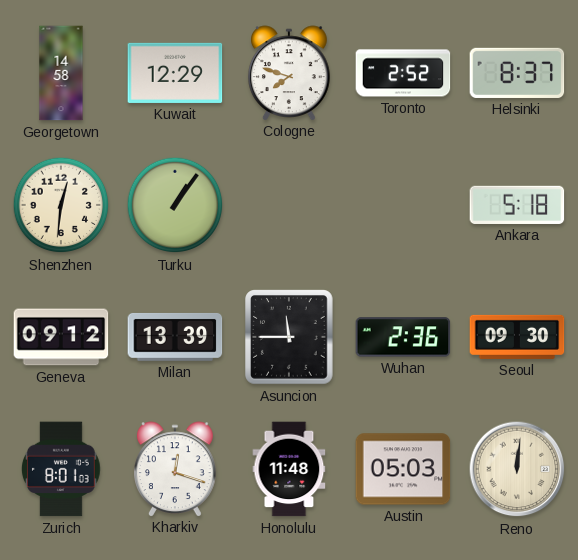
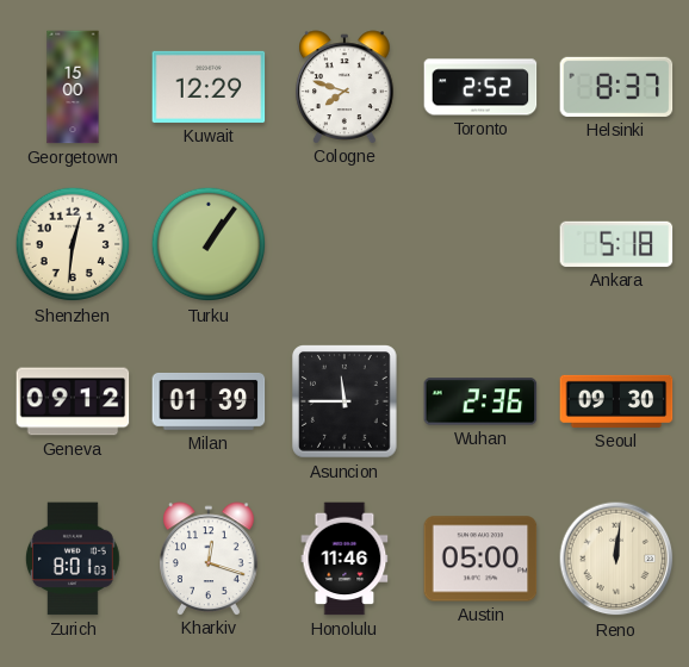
Georgetown: 14:58 -> 15:00
Milan: 13:39 -> 01:39
Honolulu: 11:48 -> 11:46
Austin: 05:03 -> 05:00
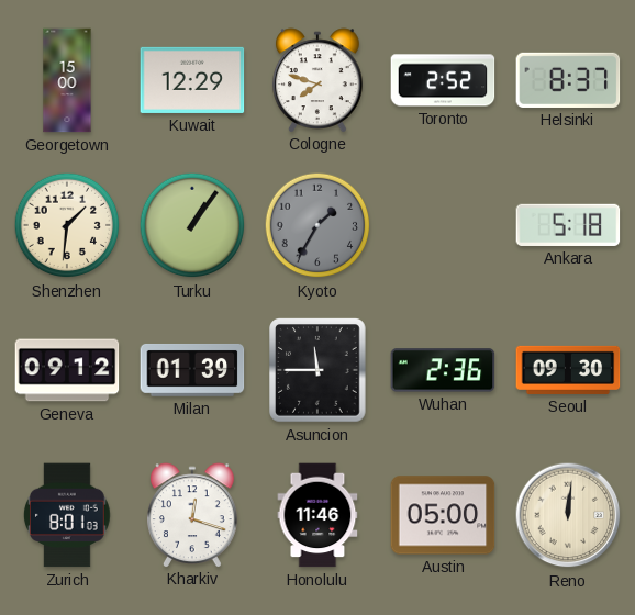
Shenzhen: 12:31 -> 1:31
Kyoto: none -> 1:35
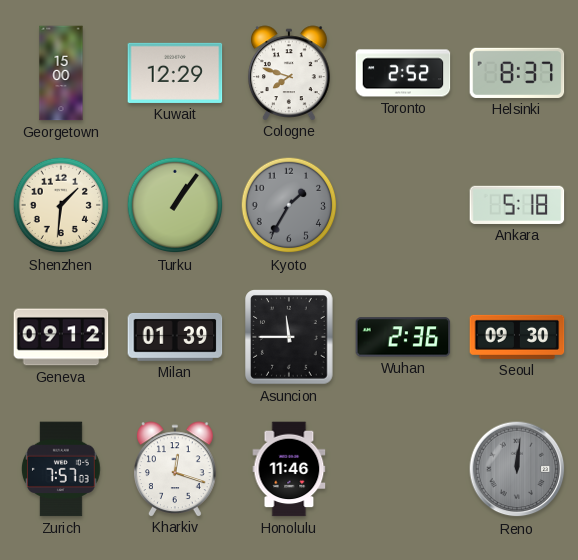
Zurich: 8:01 -> 7:57
Austin: 05:00 -> none
Reno dial: cream -> grey
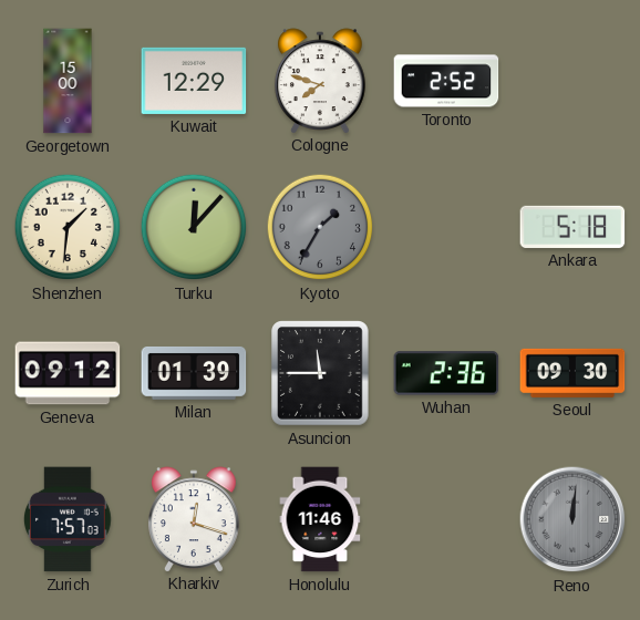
Helsinki: 8:37 -> none
Turku: 1:06 -> 12:07
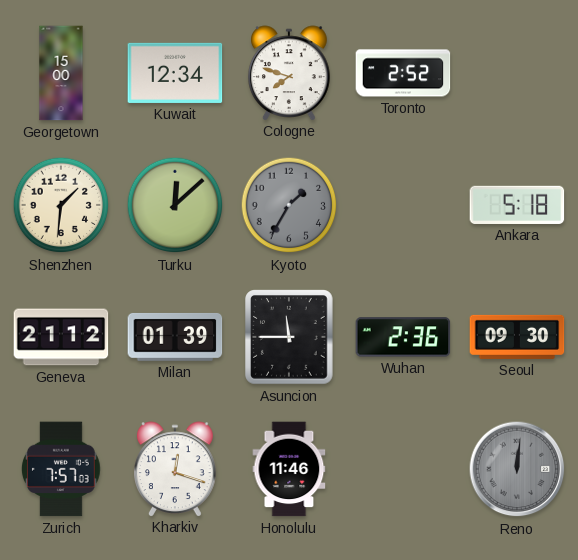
Kuwait: 12:29 -> 12:34
Turku: 12:07 -> 12:08
Geneva: 09:12 -> 21:12
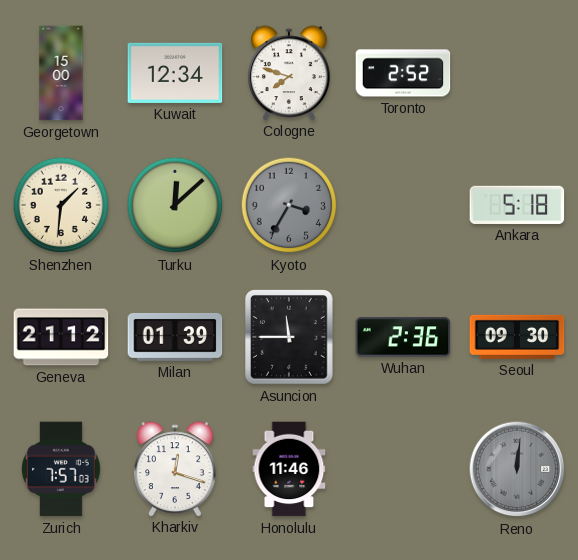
Kyoto: 1:35 -> 3:35
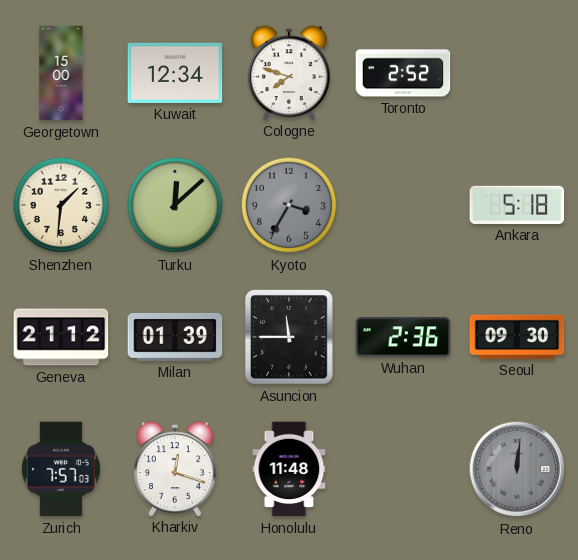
Honolulu: 11:46 -> 11:48
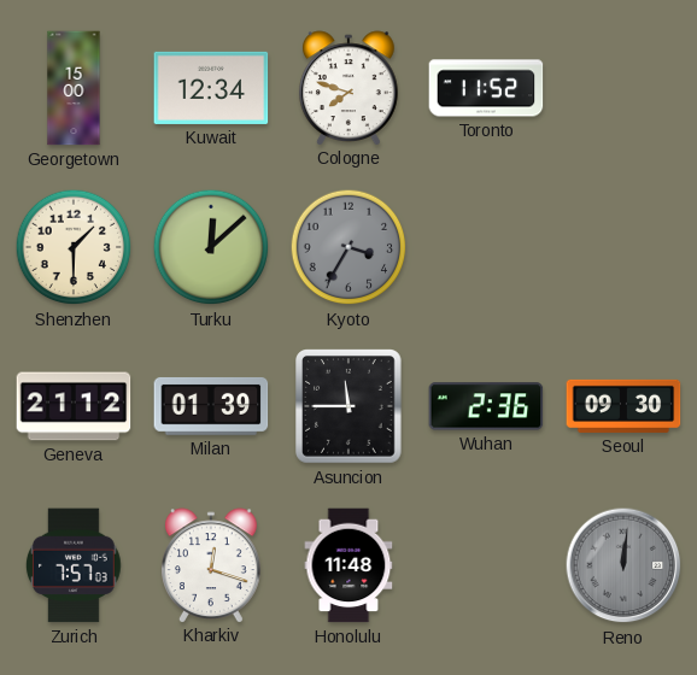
Toronto: 2:52 -> 11:52
Shenzhen: 1:31 -> 1:30
Ankara: 5:18 -> none
